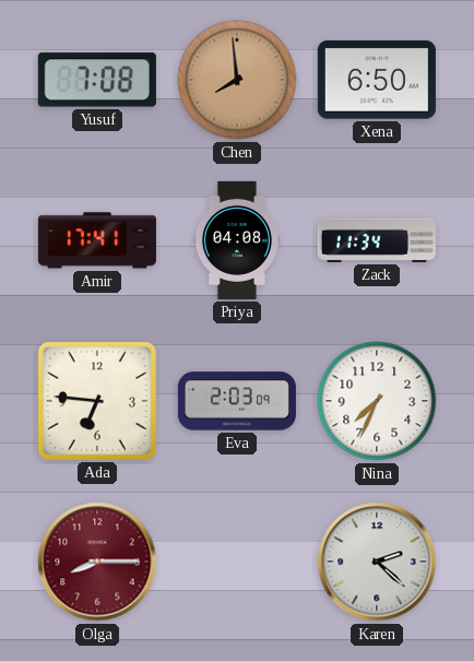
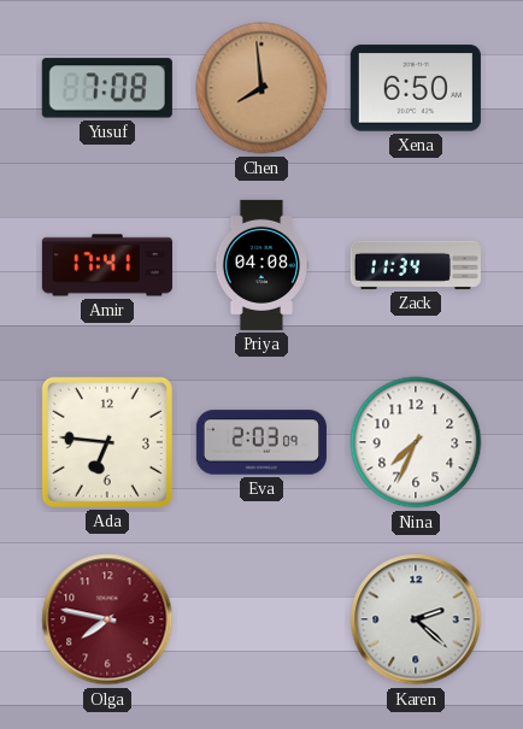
Olga: 8:15 -> 7:47
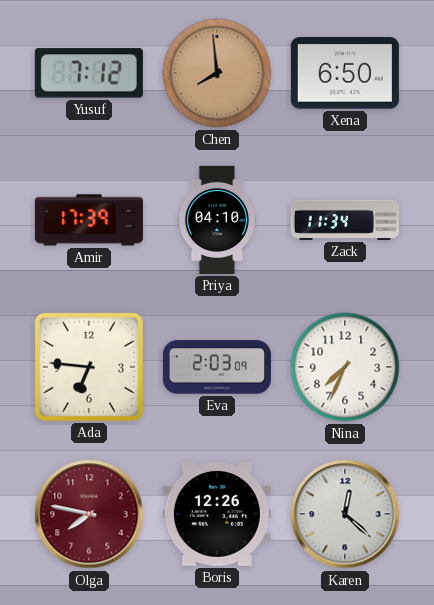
Yusuf: 7:08 -> 7:12
Amir: 17:41 -> 17:39
Priya: 04:08 -> 04:10
Boris: none -> 12:26
Karen: 2:22 -> 12:22
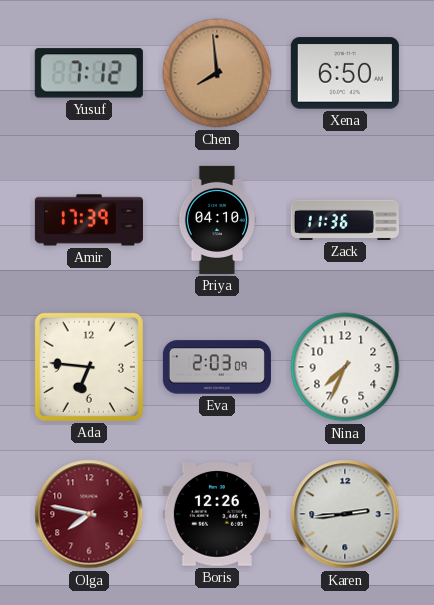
Zack: 11:34 -> 11:36
Karen: 12:22 -> 2:44
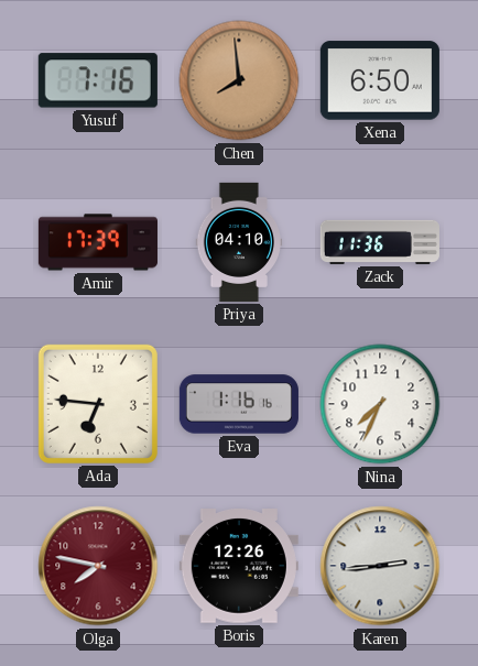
Yusuf: 7:12 -> 7:16
Eva: 2:03 -> 1:16
